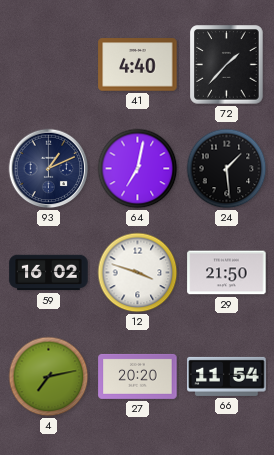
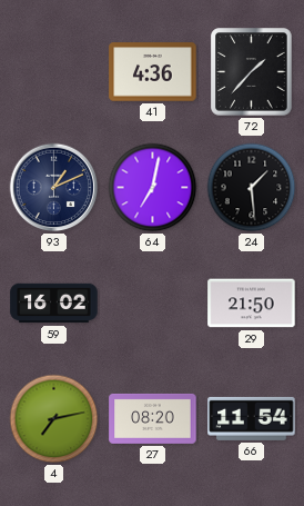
41: 4:40 -> 4:36
12: 3:48 -> none
27: 20:20 -> 08:20
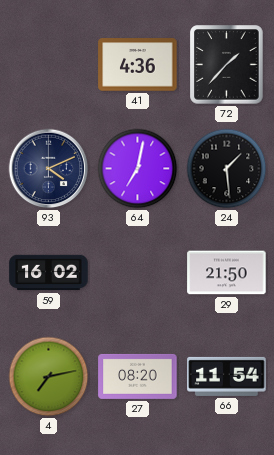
93: 1:11 -> 4:11
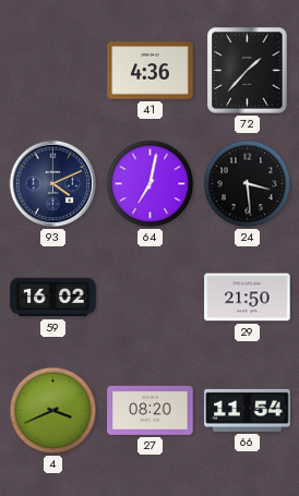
24: 1:29 -> 3:29
4: 7:13 -> 3:41
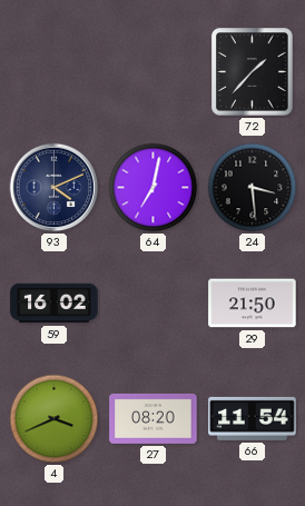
41: 4:36 -> none
